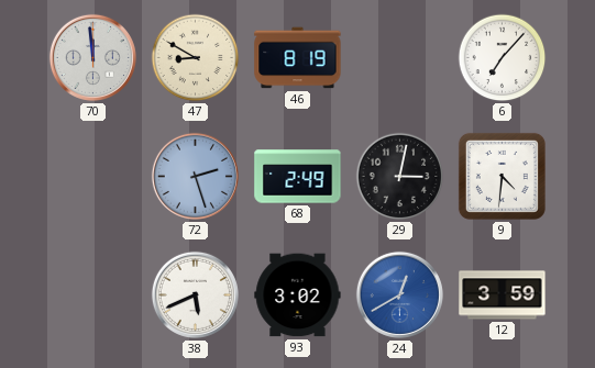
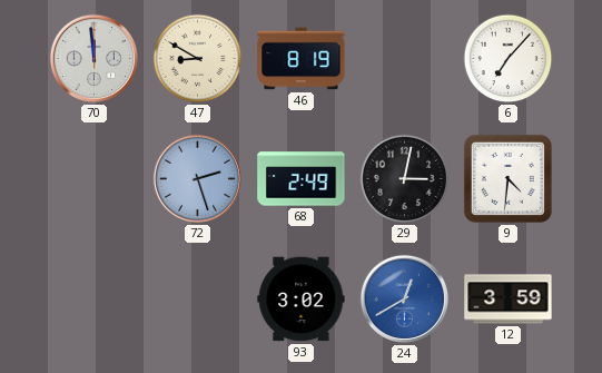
38: 5:41 -> none
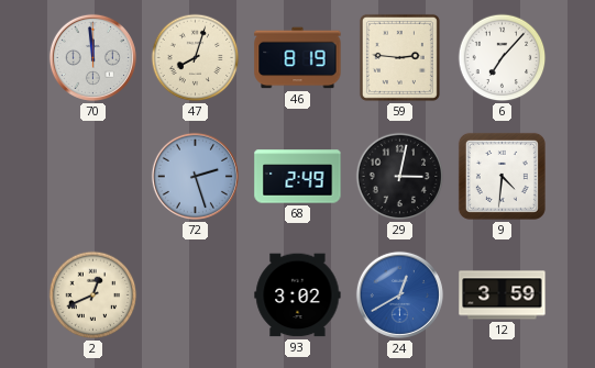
47: 8:50 -> 8:03
59: none -> 2:46
2: none -> 12:41
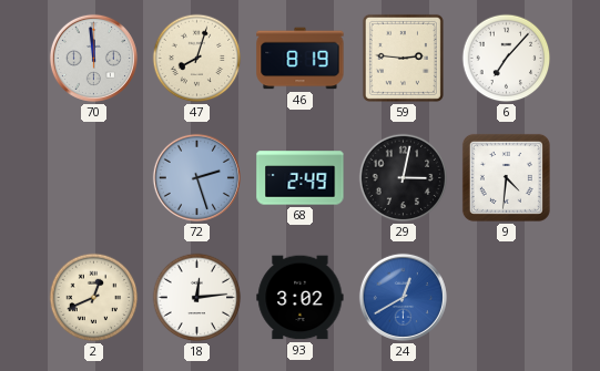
18: none -> 12:14
12: 3:59 -> none
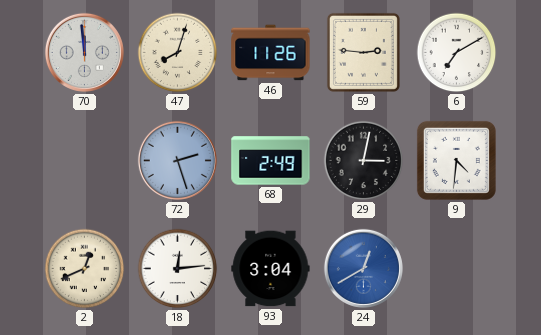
46: 8:19 -> 11:26
6: 7:07 -> 7:10
93: 3:02 -> 3:04
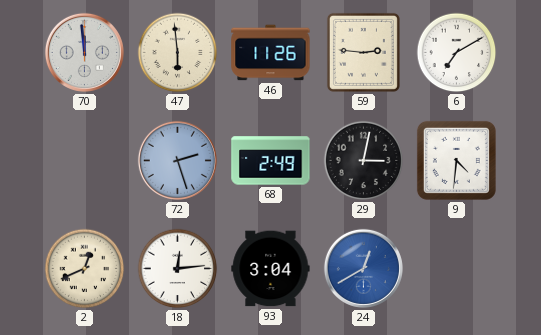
47: 8:03 -> 5:59
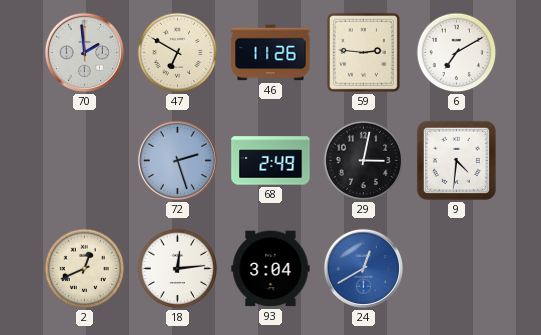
70: 11:59 -> 1:59
47: 5:59 -> 6:50
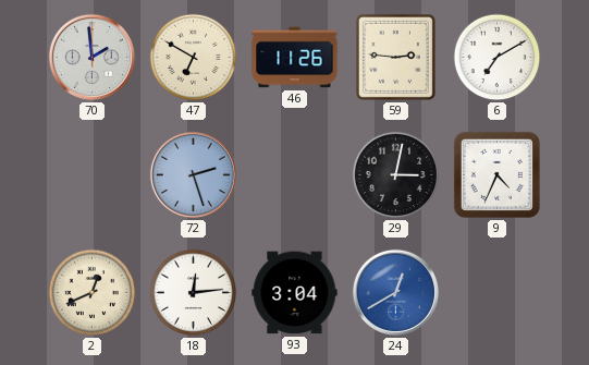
68: 2:49 -> none
9: 4:31 -> 4:34
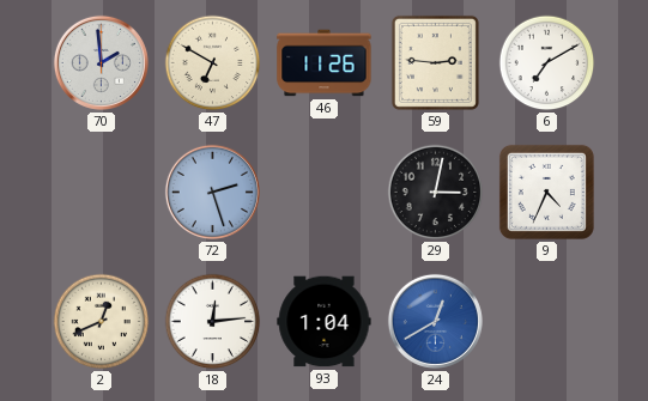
93: 3:04 -> 1:04
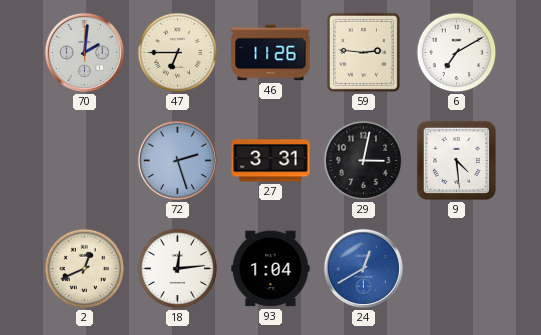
70: 1:59 -> 2:01
47: 6:50 -> 6:45
27: none -> 3:31
9: 4:34 -> 4:29
